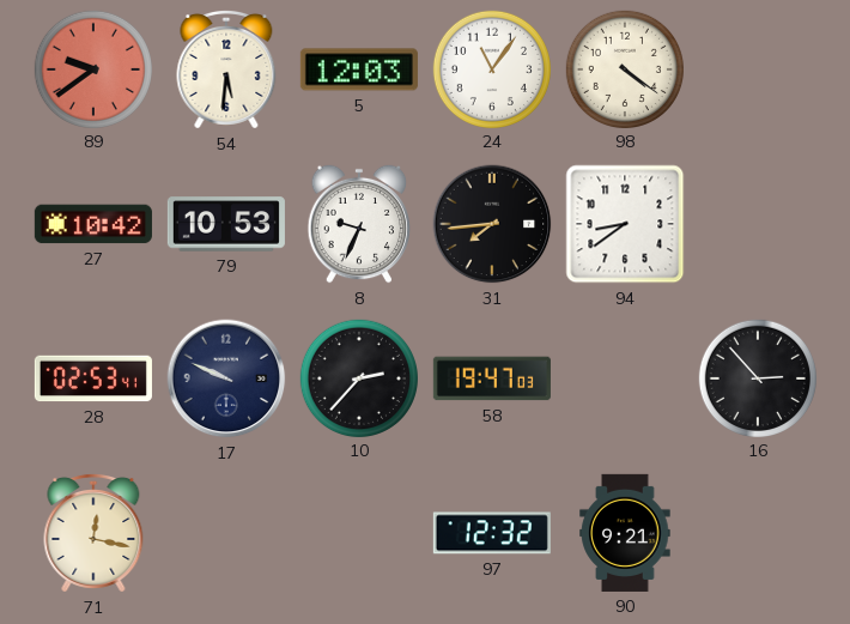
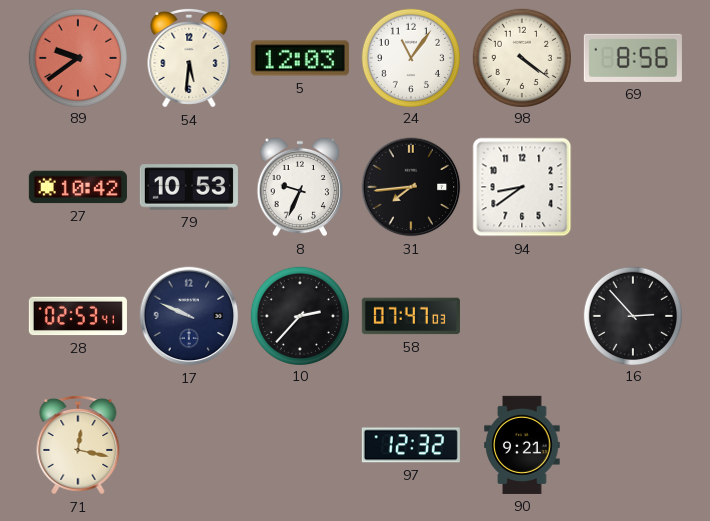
69: none -> 8:56
58: 19:47 -> 07:47
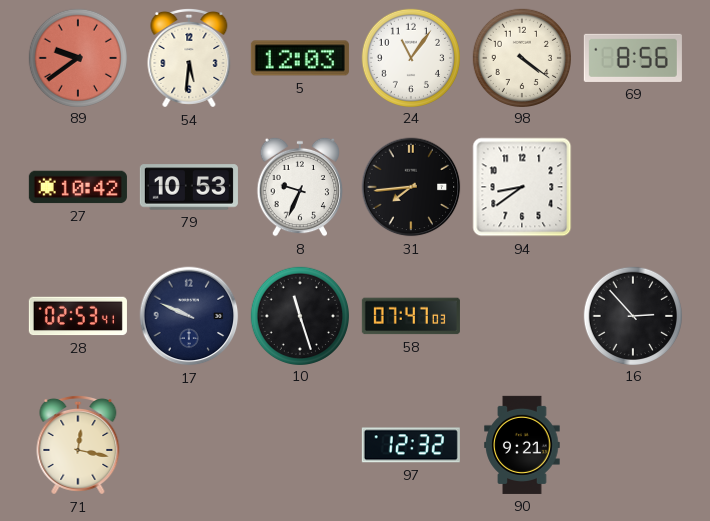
10: 2:37 -> 11:27
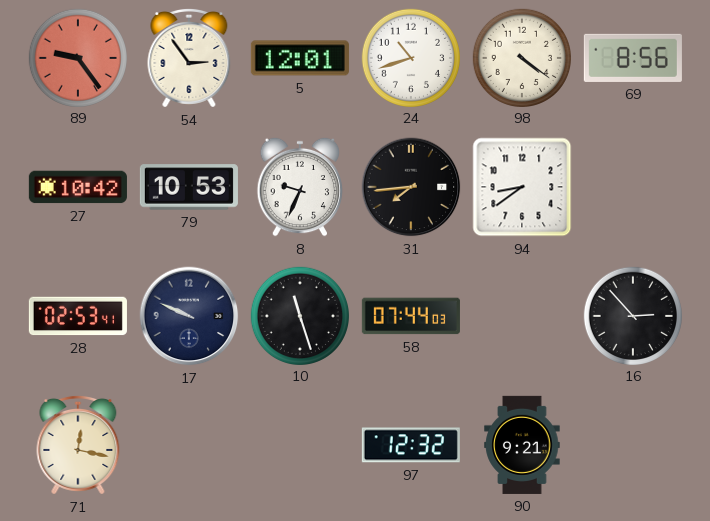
89: 9:39 -> 9:24
54: 5:31 -> 2:54
5: 12:03 -> 12:01
24: 11:06 -> 10:42
58: 07:47 -> 07:44
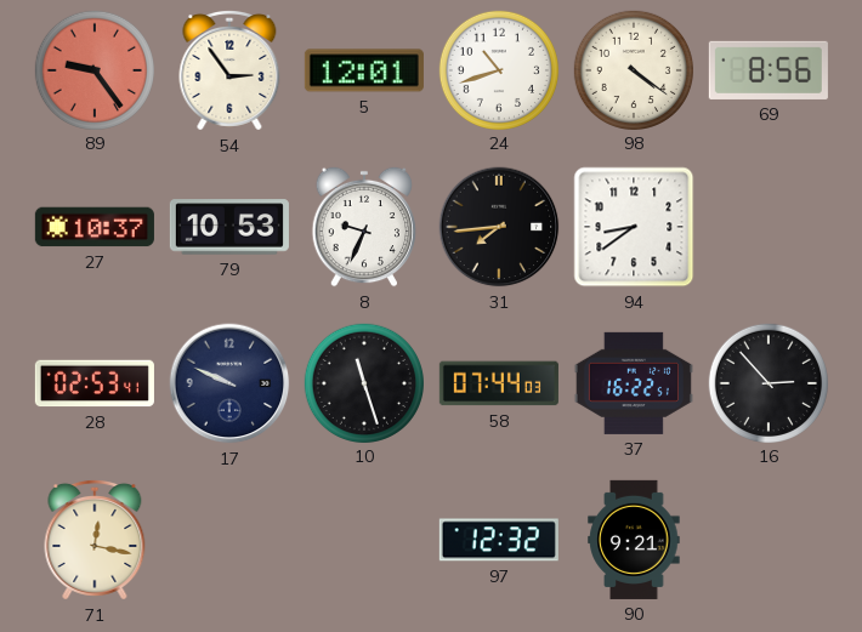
27: 10:42 -> 10:37
37: none -> 16:22
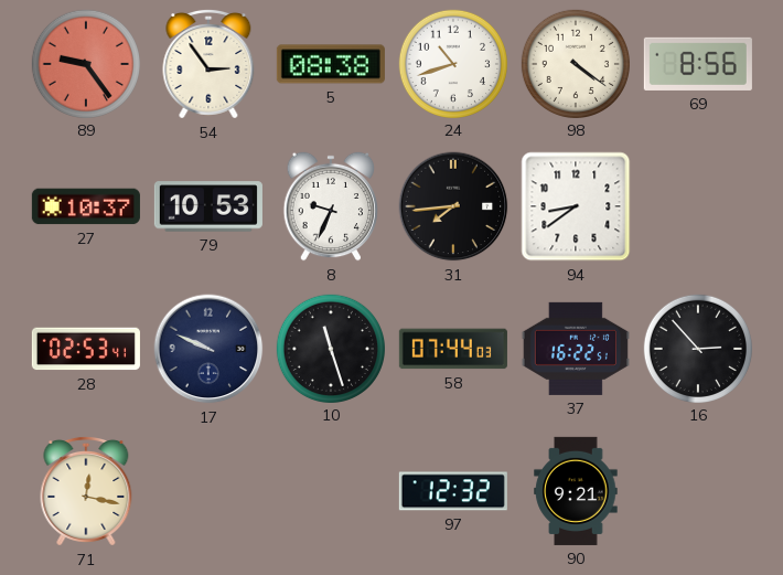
5: 12:01 -> 08:38
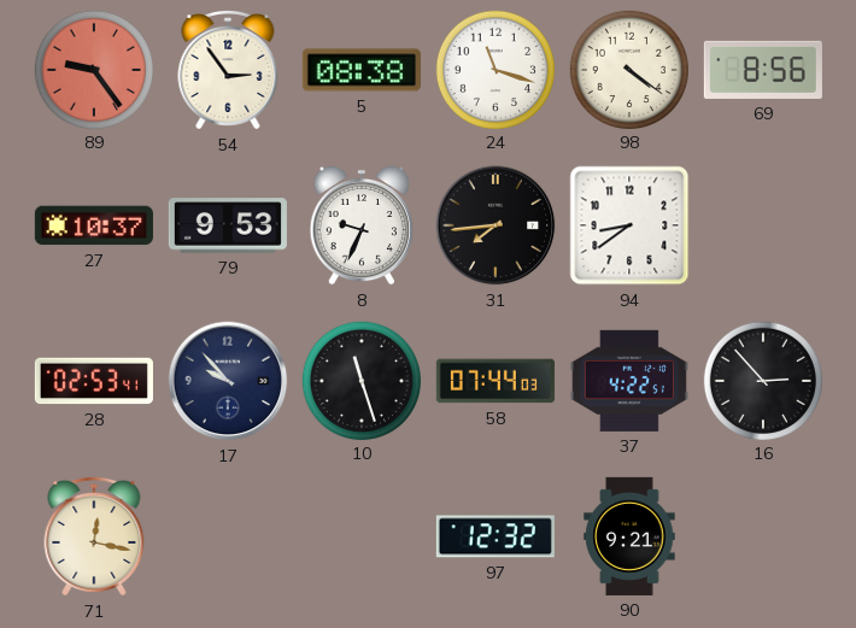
24: 10:42 -> 11:18
79: 10:53 -> 9:53
17: 9:49 -> 9:53
37: 16:22 -> 4:22
